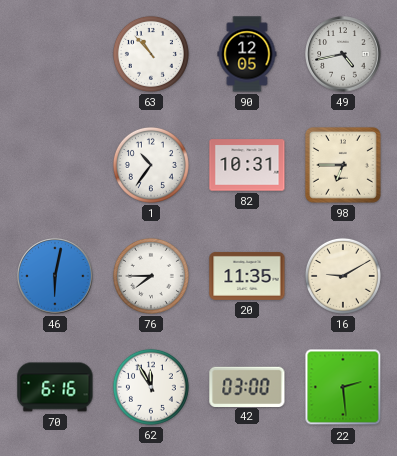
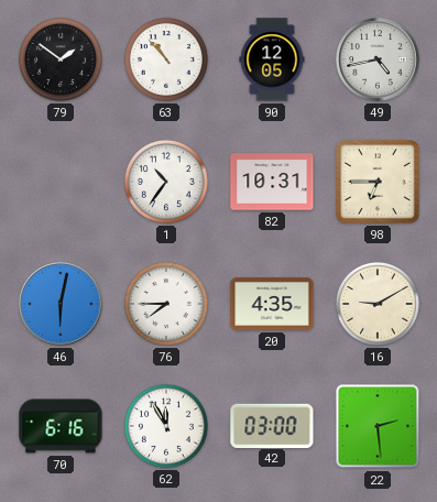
79: none -> 1:51
20: 11:35 -> 4:35
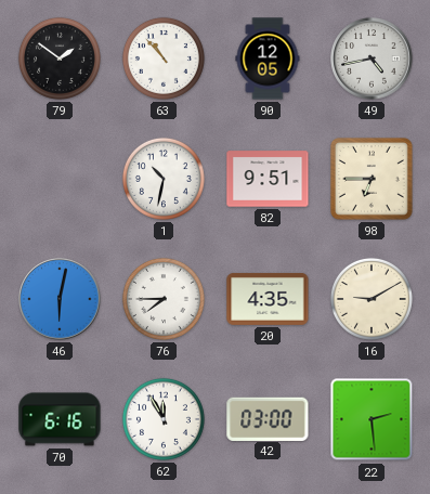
1: 10:36 -> 10:32
82: 10:31 -> 9:51
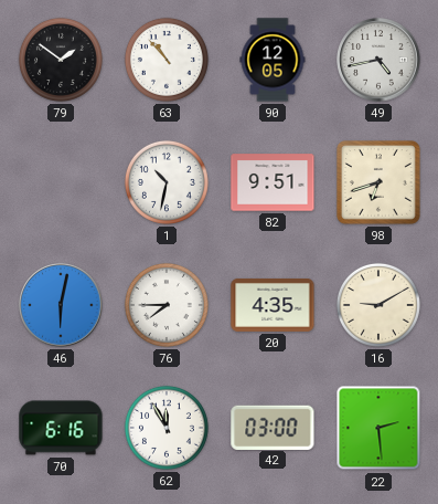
98: 6:45 -> 6:42
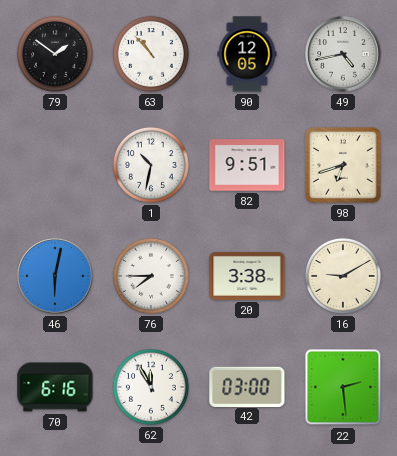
20: 4:35 -> 3:38
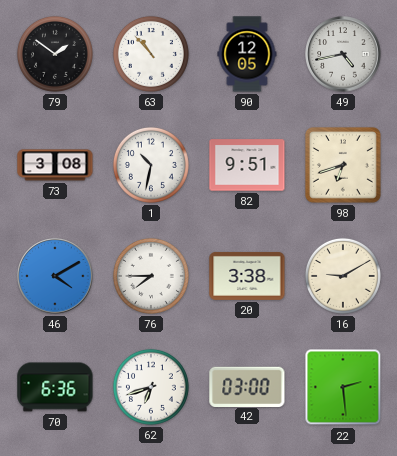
73: none -> 3:08
46: 6:02 -> 4:10
70: 6:16 -> 6:36
62: 11:55 -> 6:42
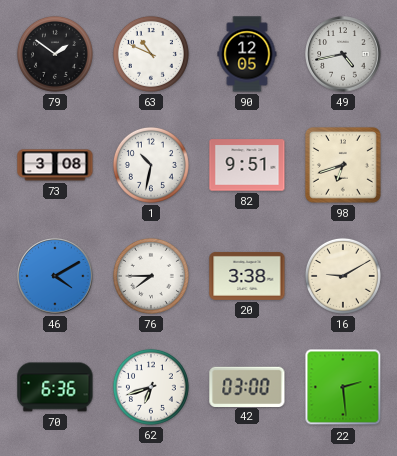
63: 10:53 -> 10:49
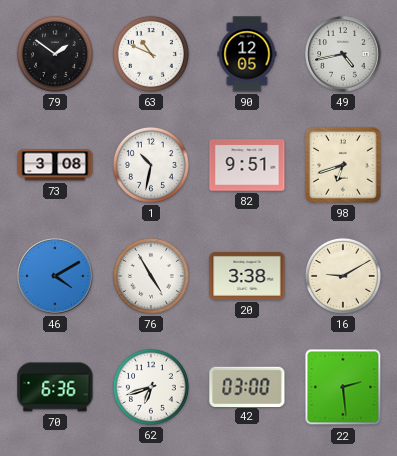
76: 7:45 -> 4:55
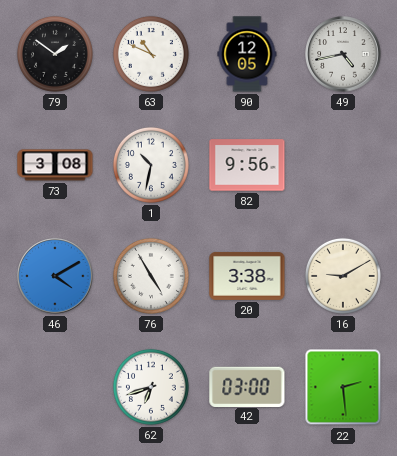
82: 9:51 -> 9:56
98: 6:42 -> none
70: 6:36 -> none
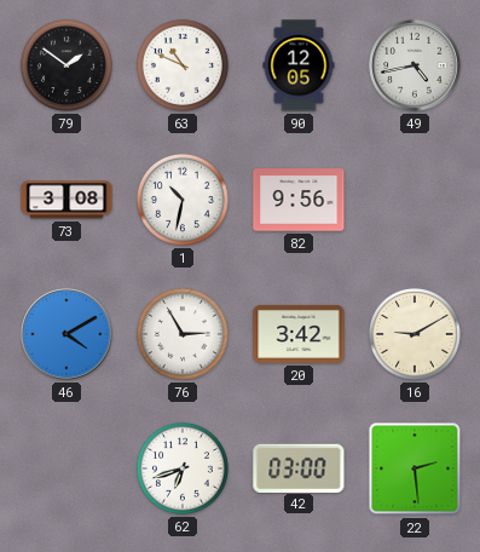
76: 4:55 -> 2:55
20: 3:38 -> 3:42
